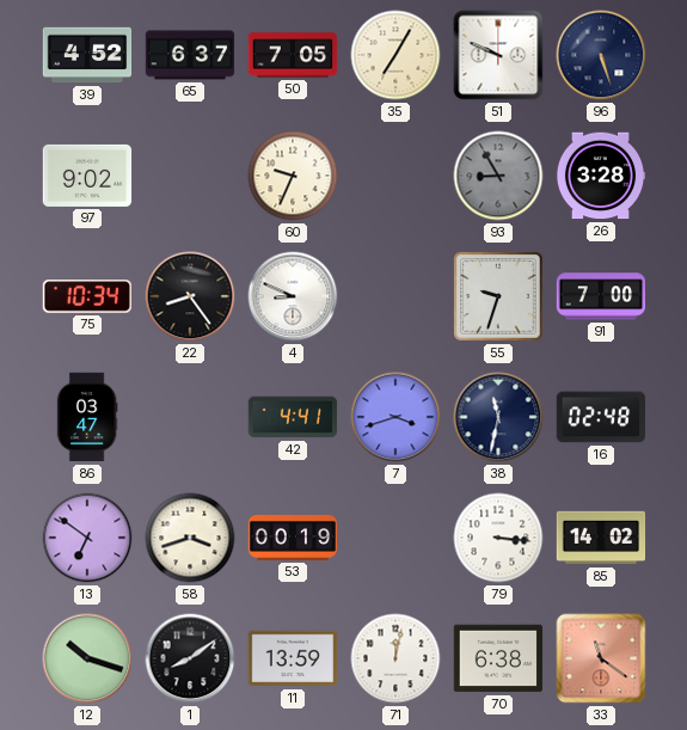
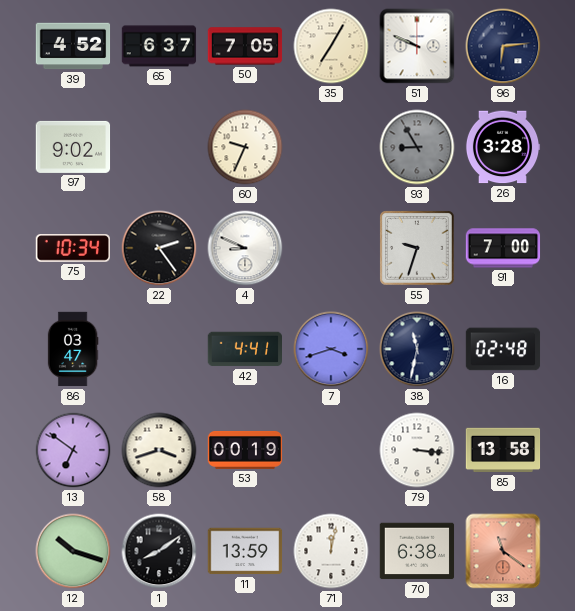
96: 5:27 -> 6:14
22: 8:24 -> 2:24
85: 14:02 -> 13:58
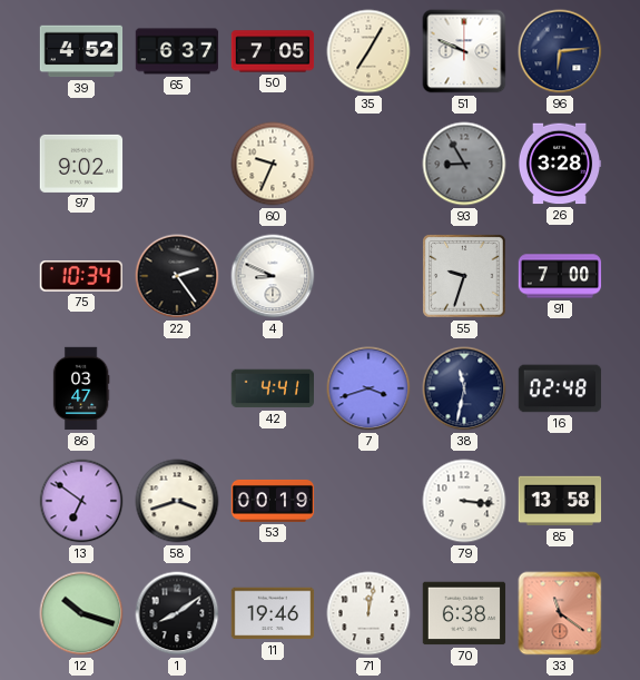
11: 13:59 -> 19:46
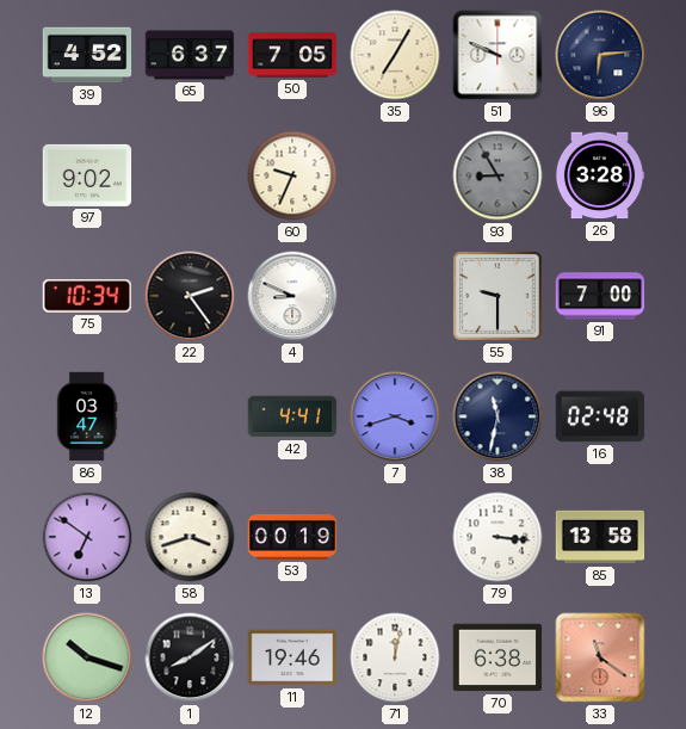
55: 9:33 -> 9:30
